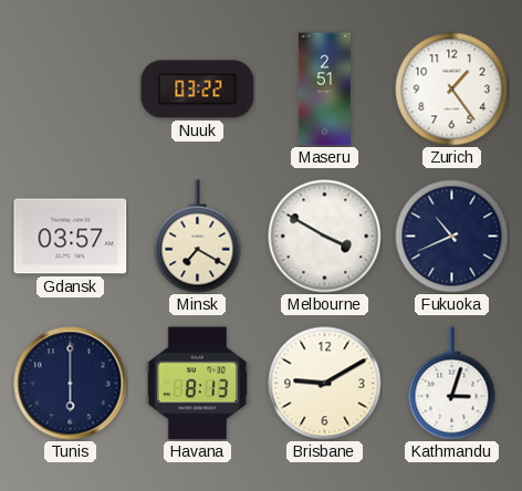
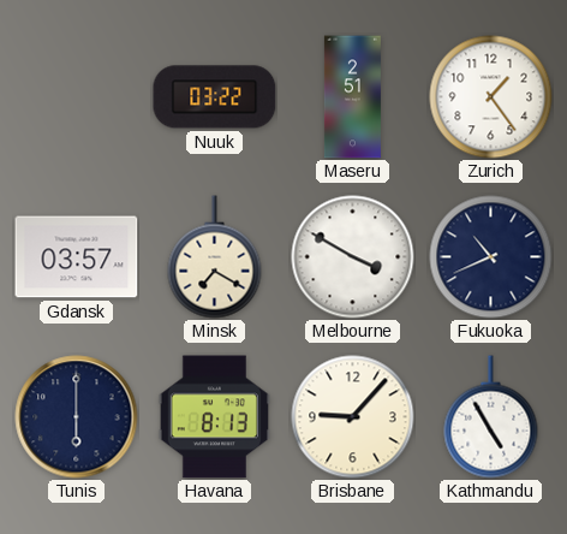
Brisbane: 9:10 -> 9:07
Kathmandu: 3:03 -> 4:55
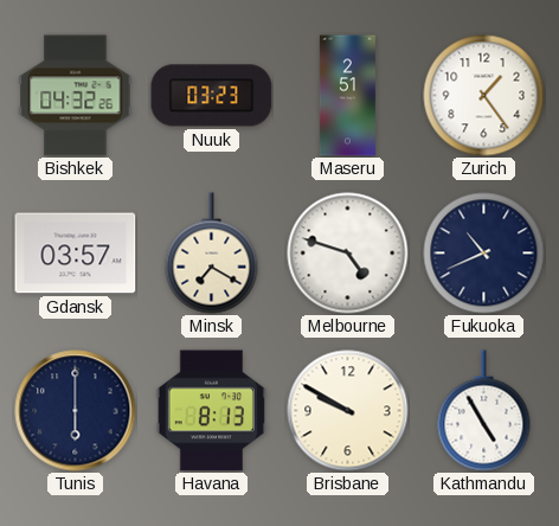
Bishkek: none -> 04:32
Nuuk: 03:22 -> 03:23
Melbourne: 3:50 -> 4:48
Brisbane: 9:07 -> 9:50
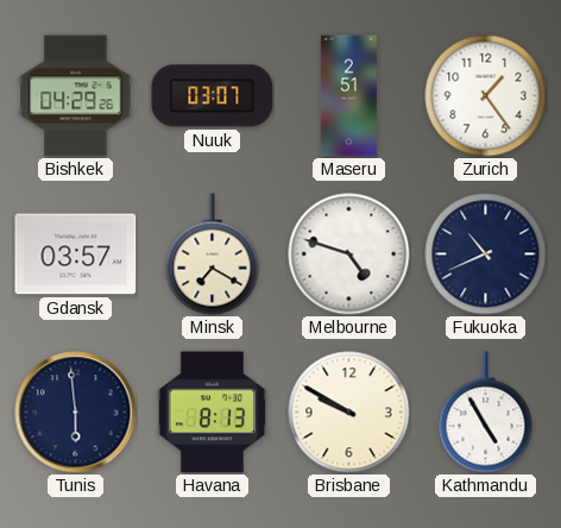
Bishkek: 04:32 -> 04:29
Nuuk: 03:23 -> 03:07
Tunis: 6:00 -> 5:59
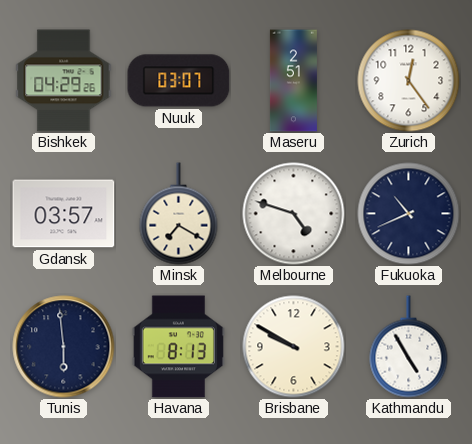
Zurich: 1:24 -> 12:24
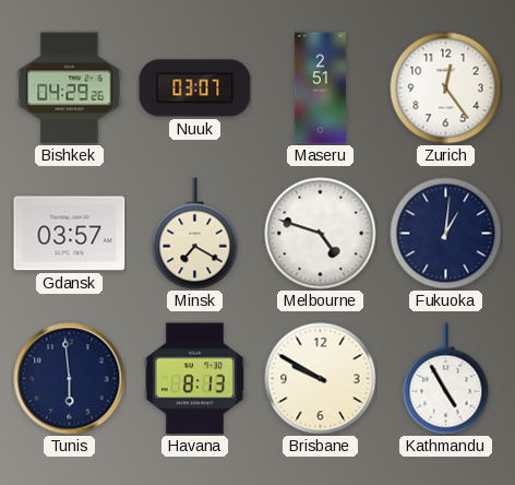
Fukuoka: 10:41 -> 1:01
